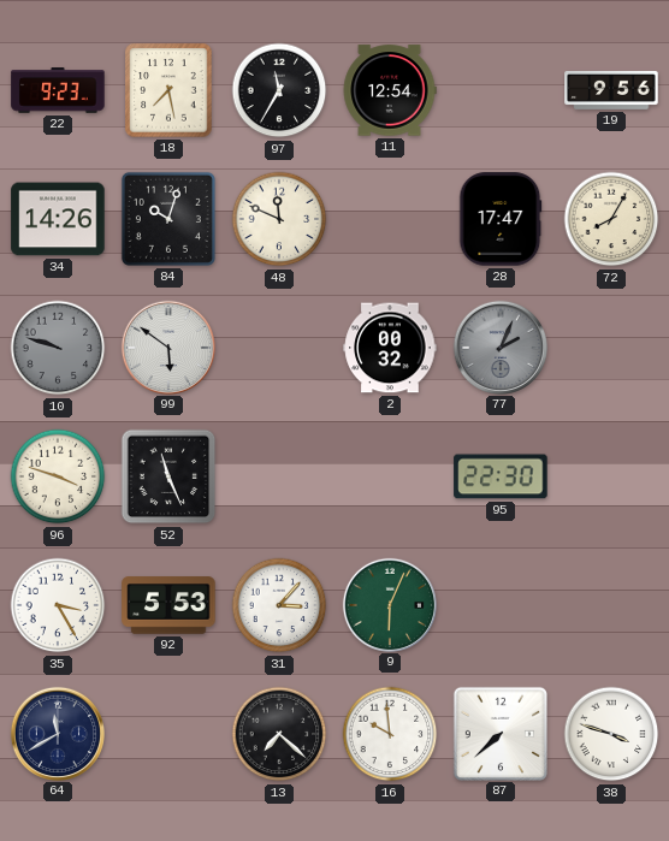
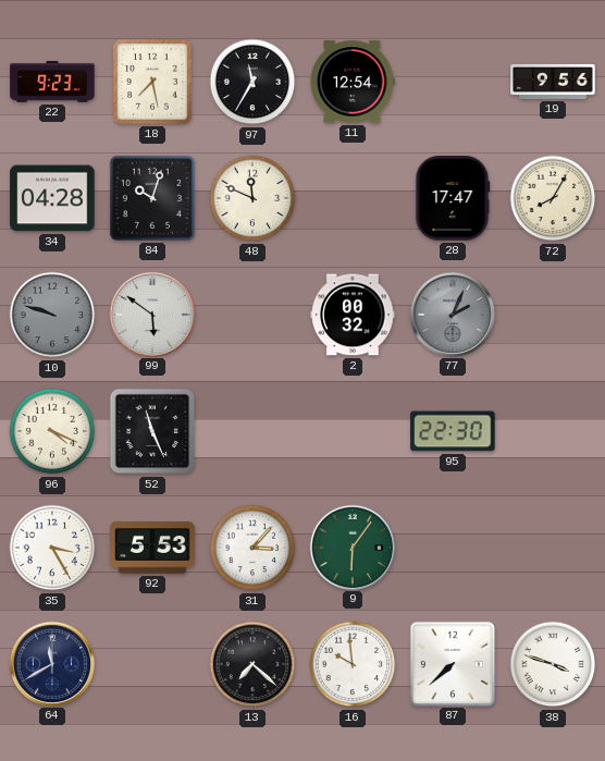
34: 14:26 -> 04:28
96: 3:48 -> 4:19
9: 6:04 -> 6:06
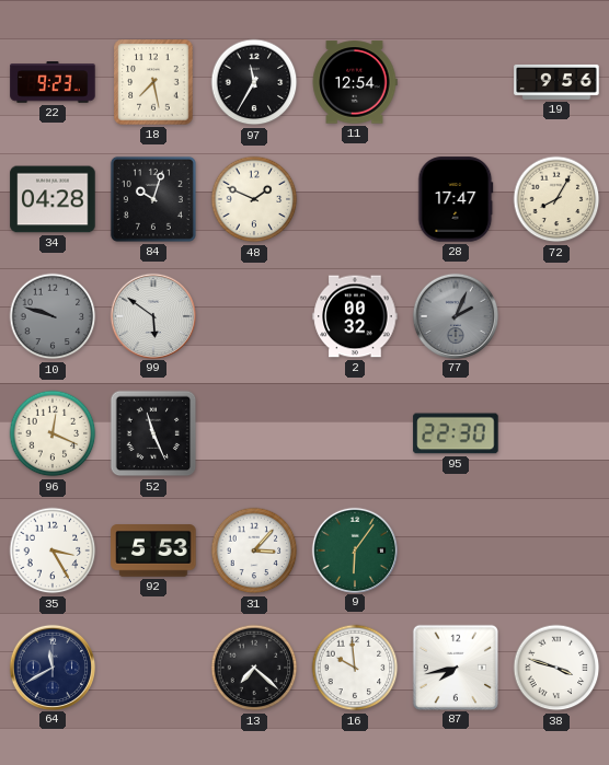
48: 11:49 -> 1:49
96: 4:19 -> 12:19
87: 7:38 -> 7:43
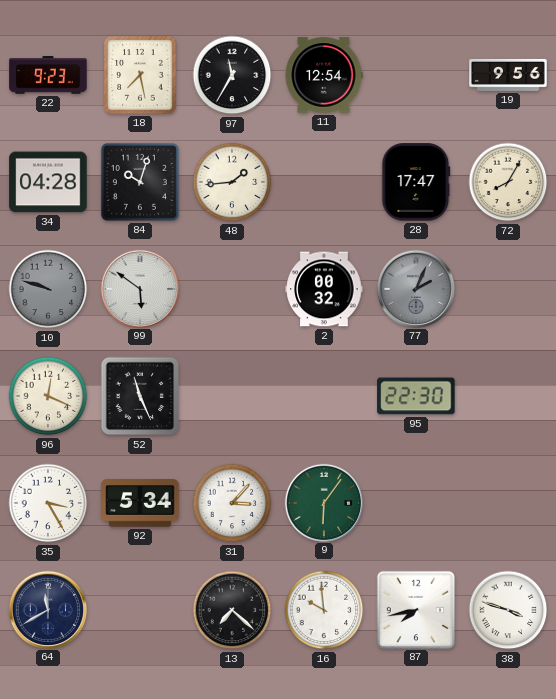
48: 1:49 -> 1:44
92: 5:53 -> 5:34
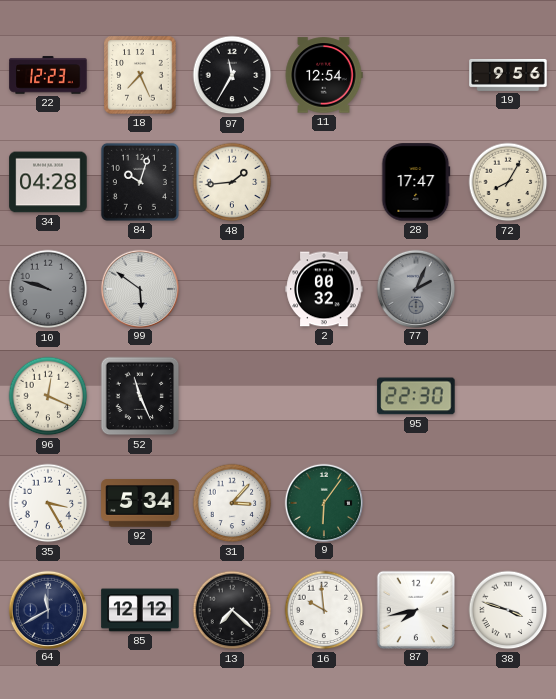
22: 9:23 -> 12:23
18: 7:28 -> 7:26
85: none -> 12:12
